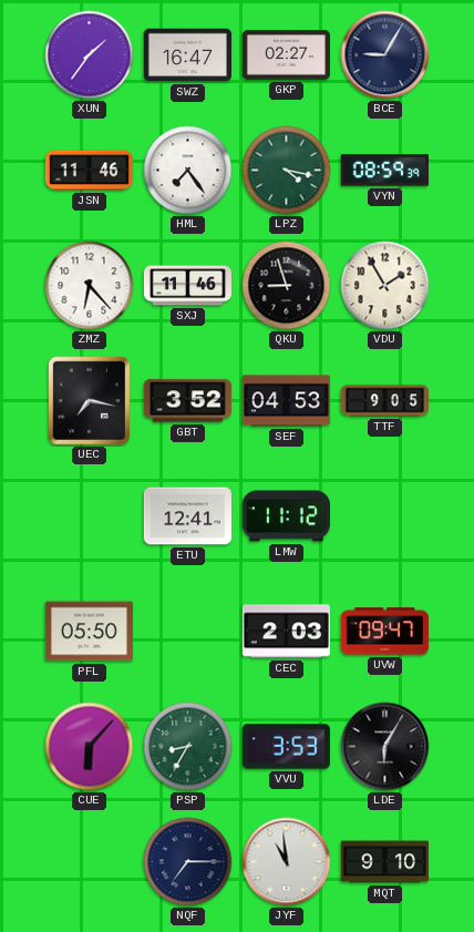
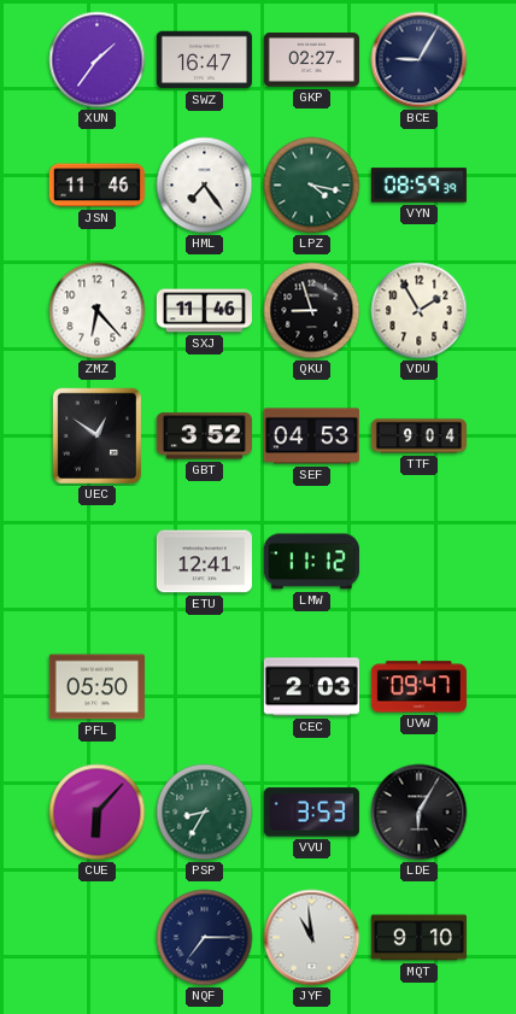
UEC: 7:17 -> 12:51
TTF: 9:05 -> 9:04
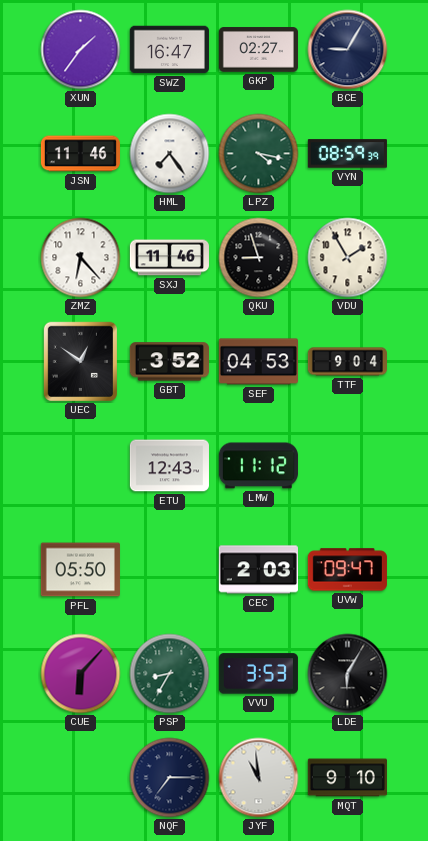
ETU: 12:41 -> 12:43
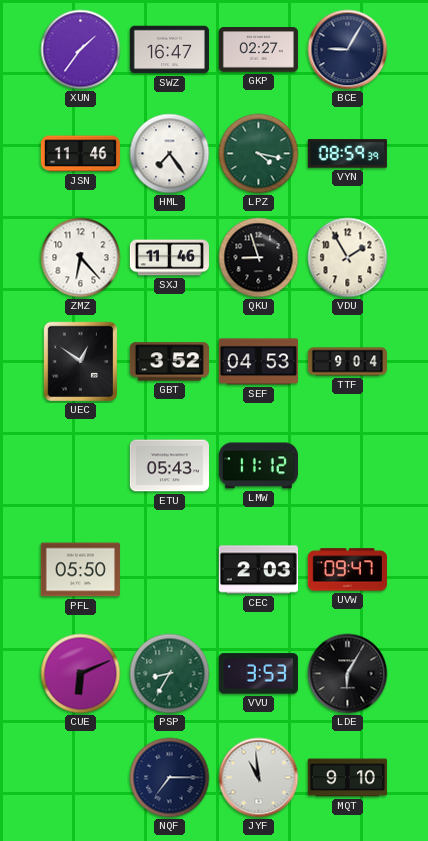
ETU: 12:43 -> 05:43
CUE: 6:07 -> 6:11
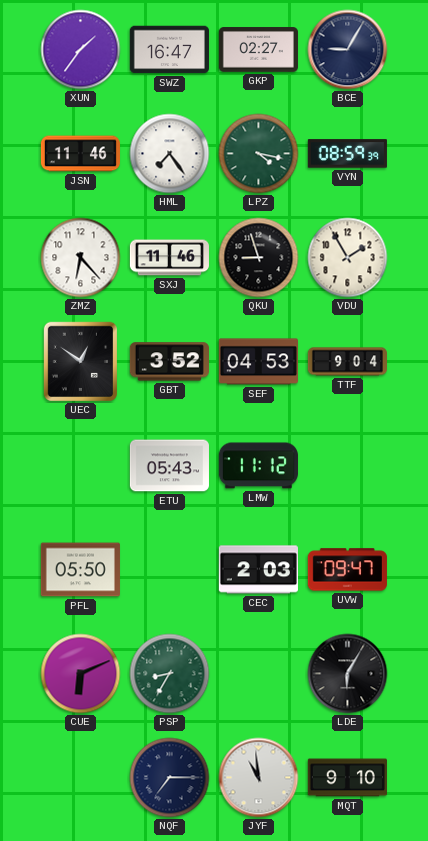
VVU: 3:53 -> none
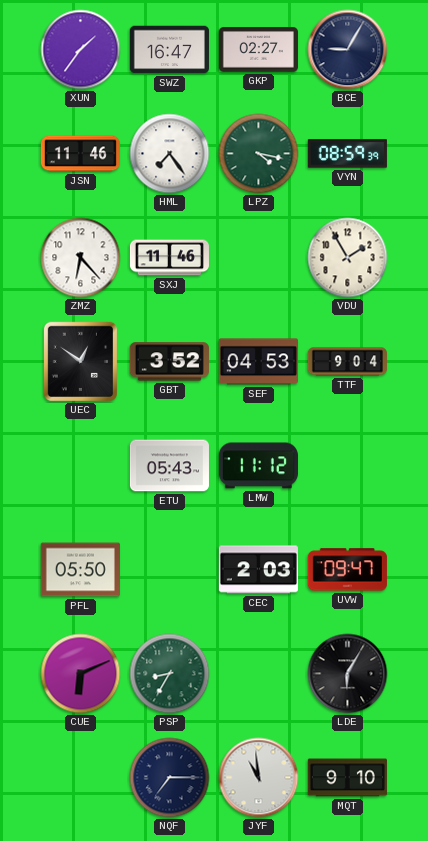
QKU: 8:57 -> none
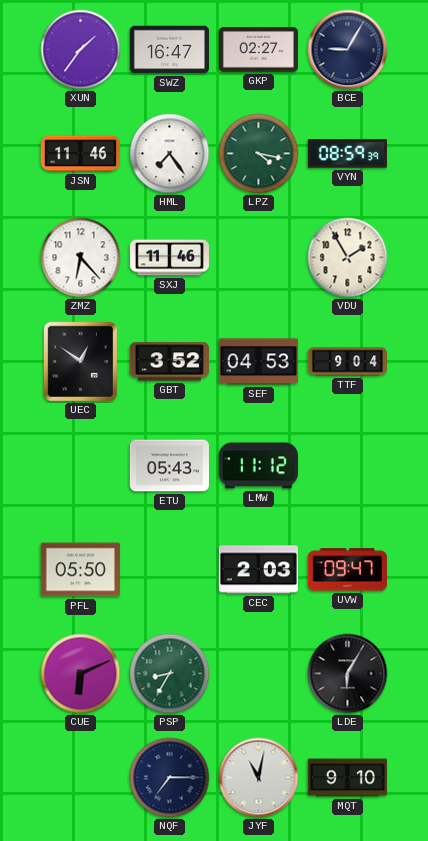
JYF: 10:59 -> 11:02
